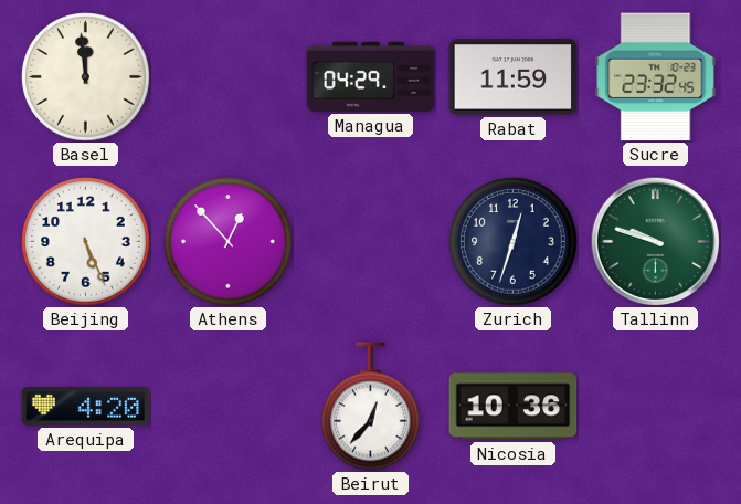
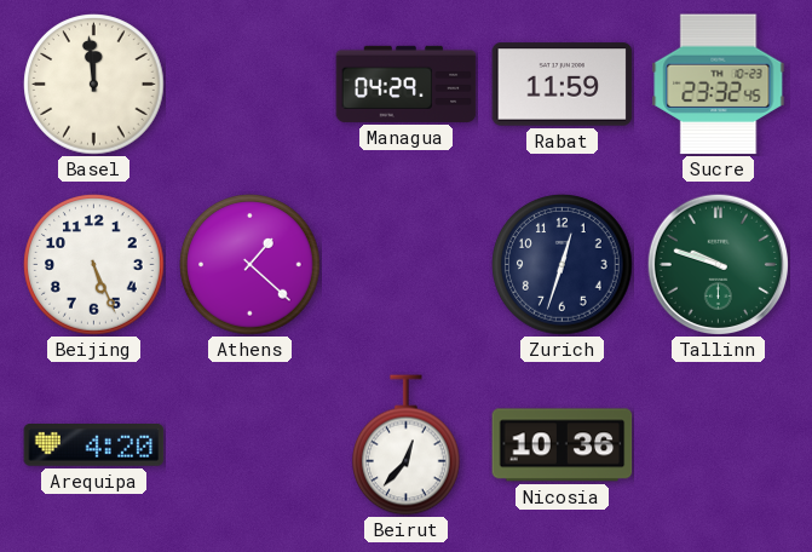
Athens: 12:53 -> 1:22
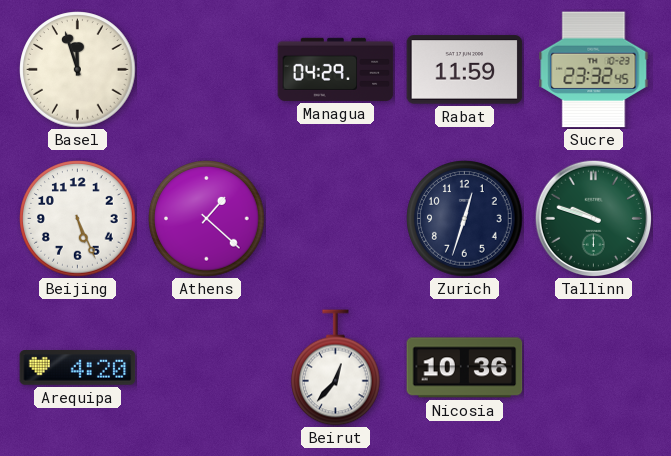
Basel: 11:59 -> 11:57
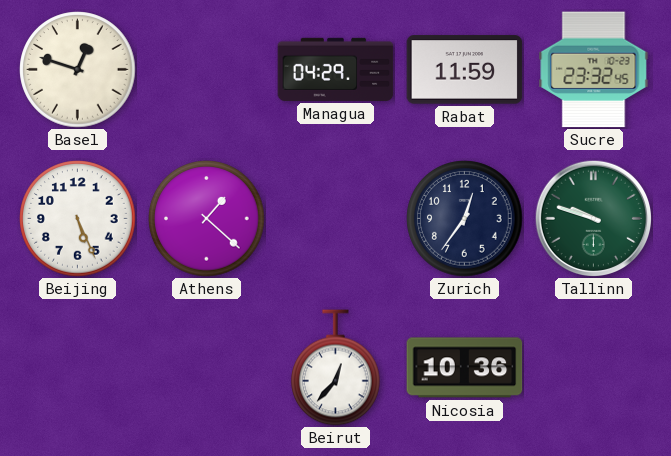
Basel: 11:57 -> 12:48
Zurich: 12:33 -> 12:36
Arequipa: 4:20 -> none
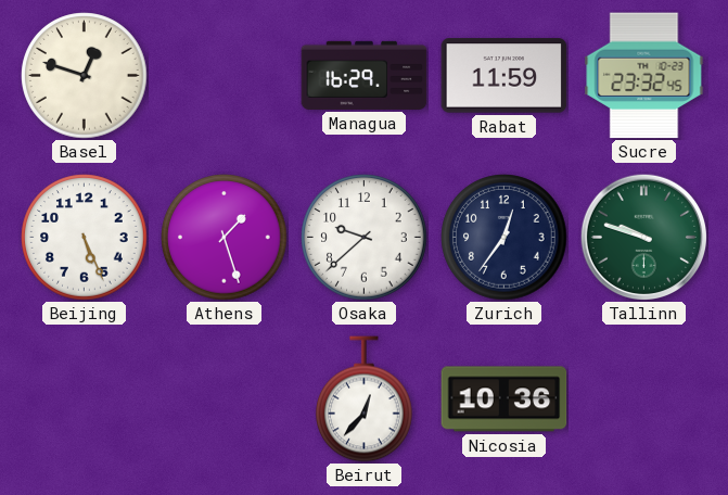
Managua: 04:29 -> 16:29
Athens: 1:22 -> 1:27
Osaka: none -> 9:38
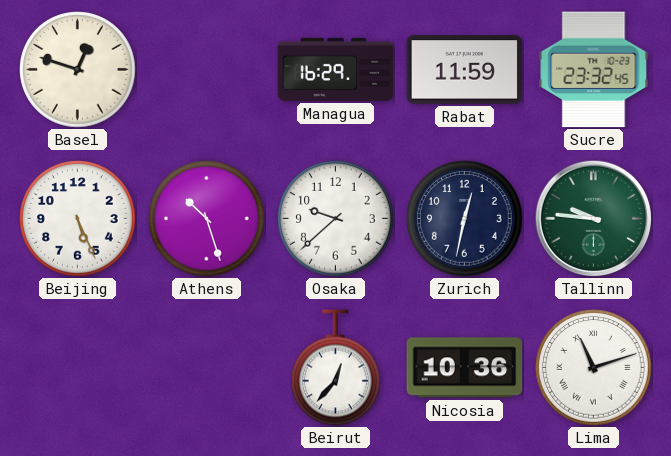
Athens: 1:27 -> 10:27
Zurich: 12:36 -> 12:32
Tallinn: 9:48 -> 9:46
Lima: none -> 11:12
